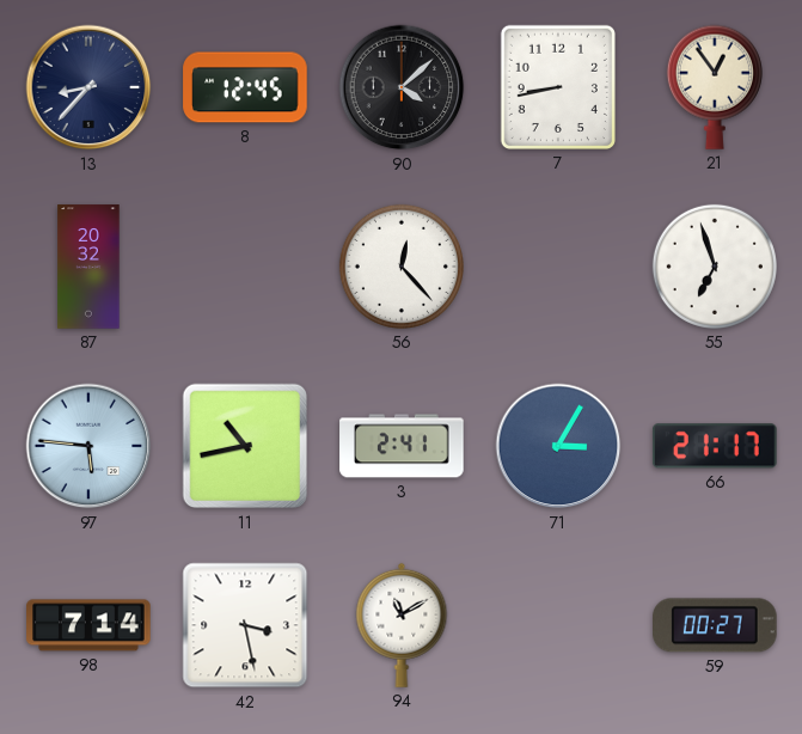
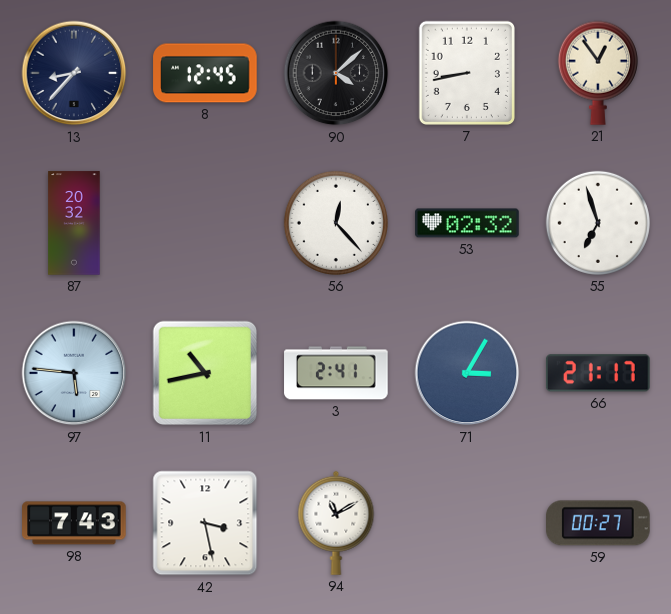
53: none -> 02:32
98: 7:14 -> 7:43
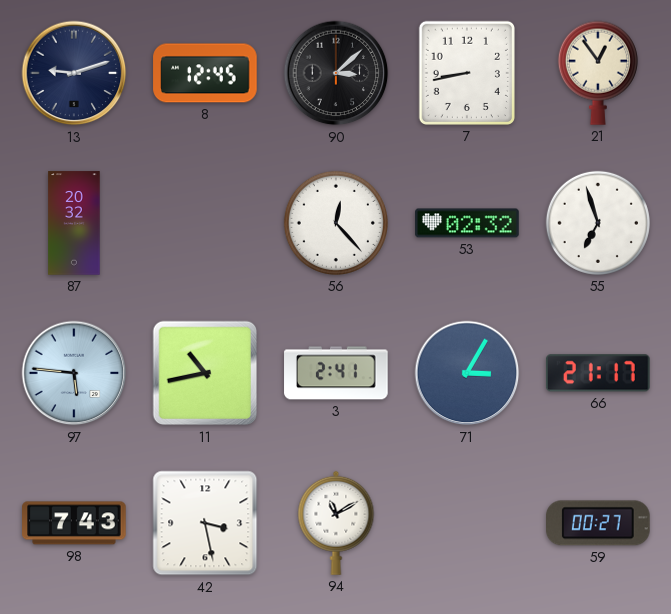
13: 8:37 -> 9:12
90: 4:08 -> 3:08
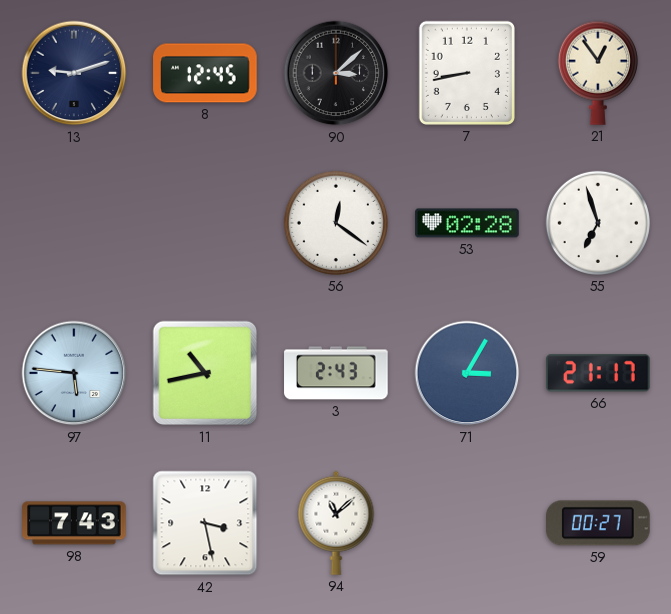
87: 20:32 -> none
56: 12:23 -> 12:21
53: 02:32 -> 02:28
3: 2:41 -> 2:43
94: 11:10 -> 11:08
